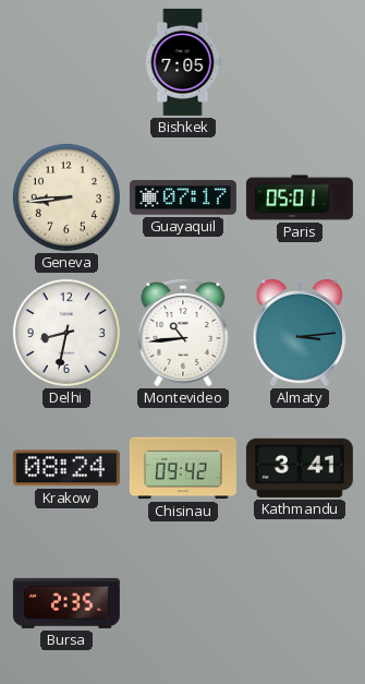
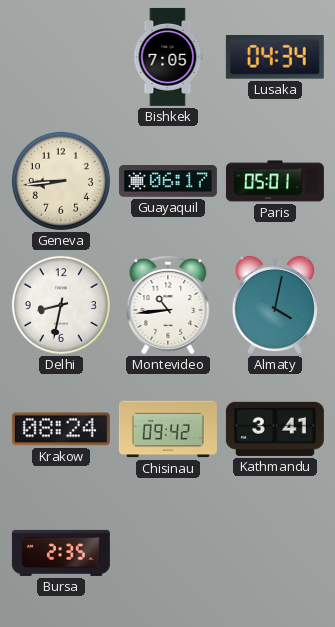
Lusaka: none -> 04:34
Guayaquil: 07:17 -> 06:17
Almaty: 3:14 -> 4:02
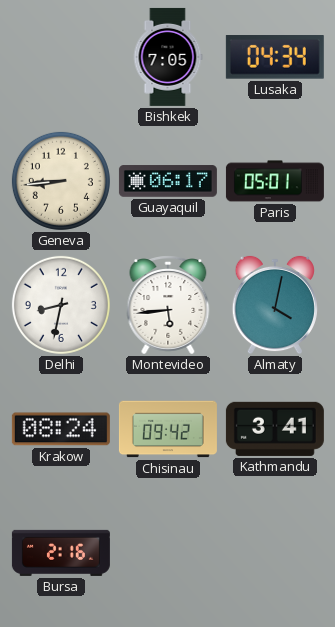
Montevideo: 10:44 -> 5:44
Bursa: 2:35 -> 2:16
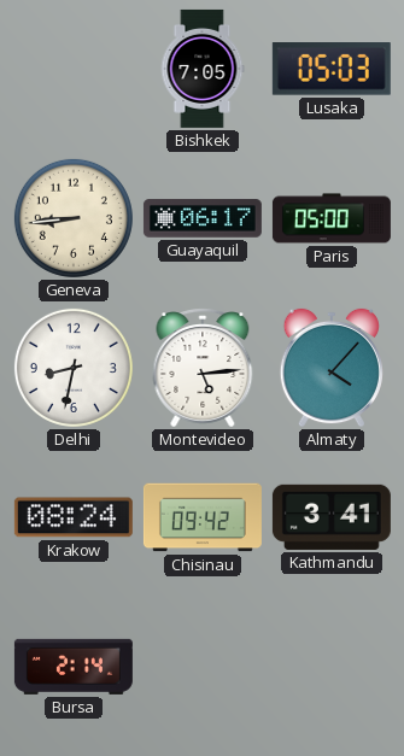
Lusaka: 04:34 -> 05:03
Paris: 05:01 -> 05:00
Montevideo: 5:44 -> 5:14
Almaty: 4:02 -> 4:07
Bursa: 2:16 -> 2:14
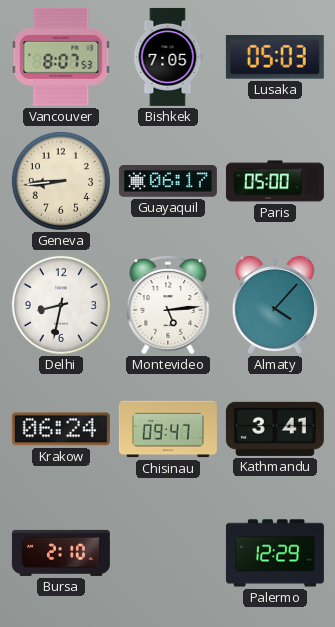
Vancouver: none -> 8:07
Krakow: 08:24 -> 06:24
Chisinau: 09:42 -> 09:47
Bursa: 2:14 -> 2:10
Palermo: none -> 12:29
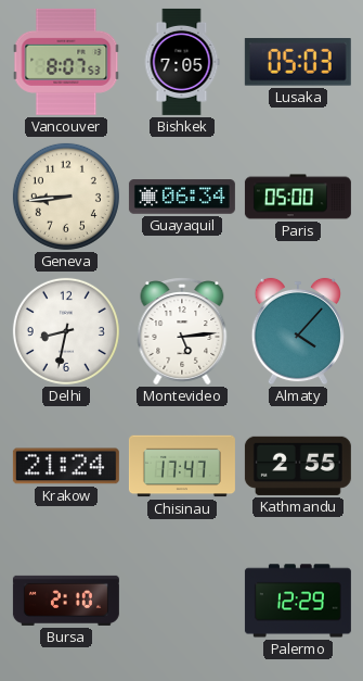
Guayaquil: 06:17 -> 06:34
Krakow: 06:24 -> 21:24
Chisinau: 09:47 -> 17:47
Kathmandu: 3:41 -> 2:55
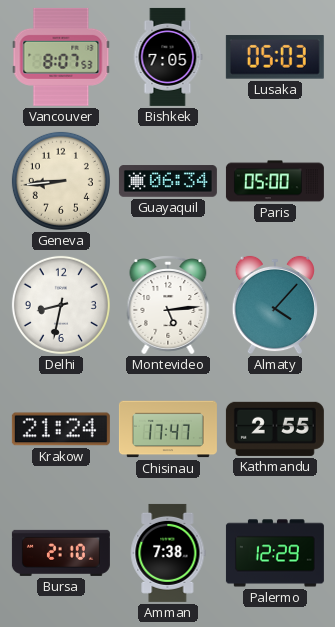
Amman: none -> 7:38
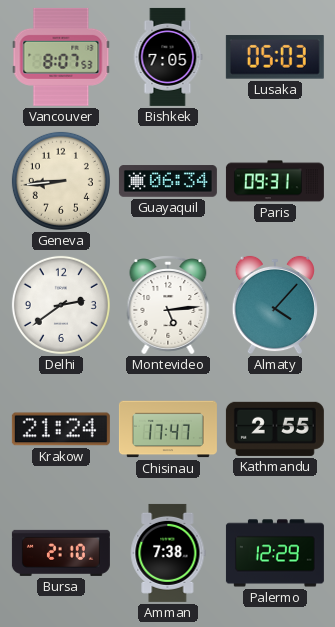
Paris: 05:00 -> 09:31
Delhi: 8:32 -> 2:39
